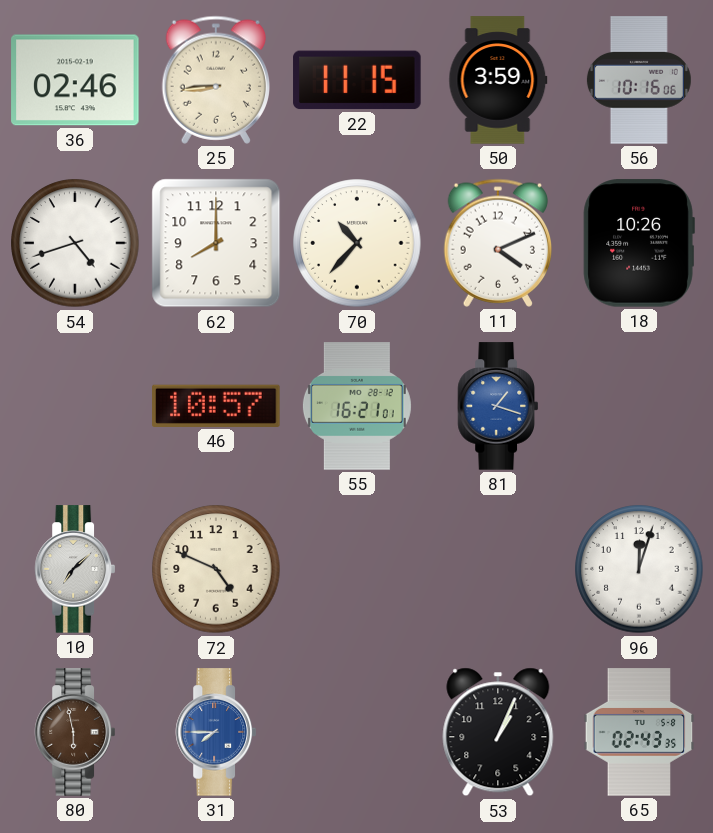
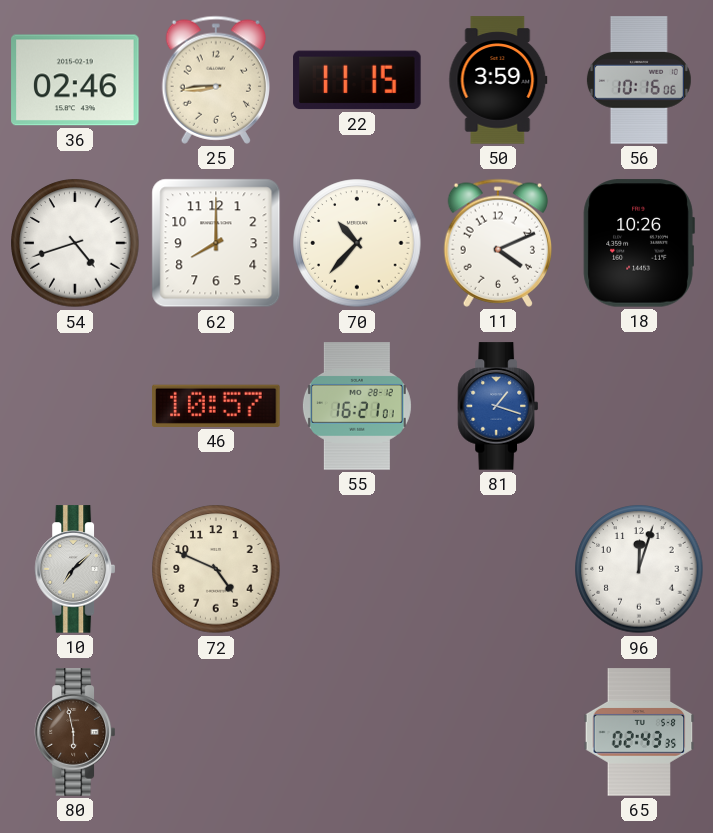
31: 7:45 -> none
53: 1:04 -> none
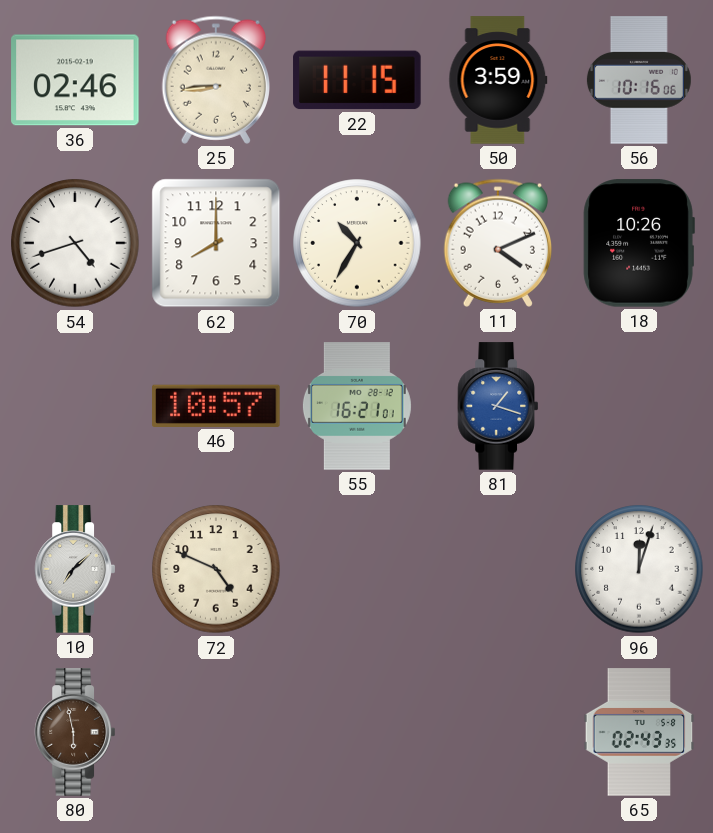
70: 10:37 -> 10:35
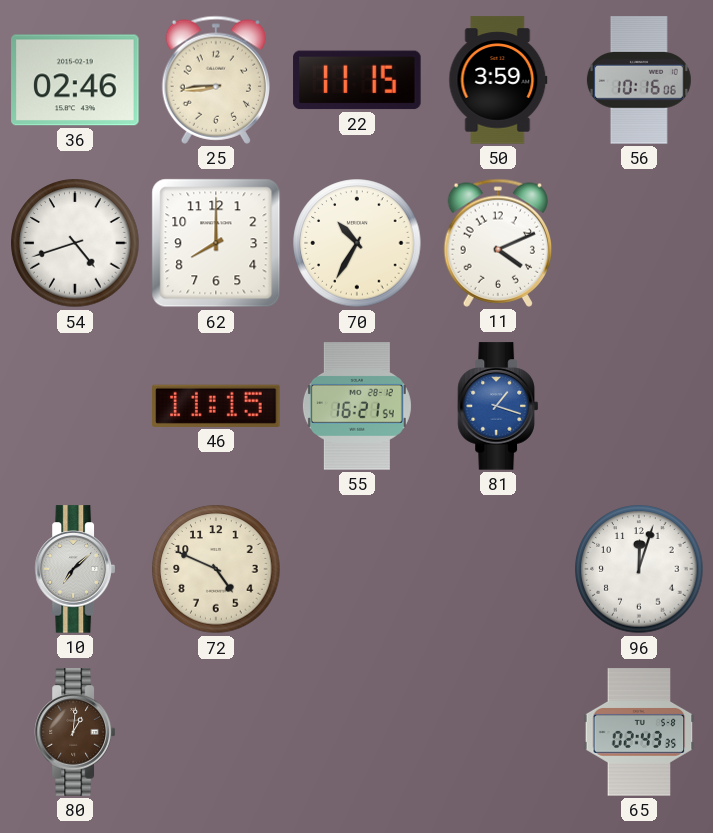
18: 10:26 -> none
46: 10:57 -> 11:15
55: 16:21:01 -> 16:21:54
80: 5:58 -> 1:01
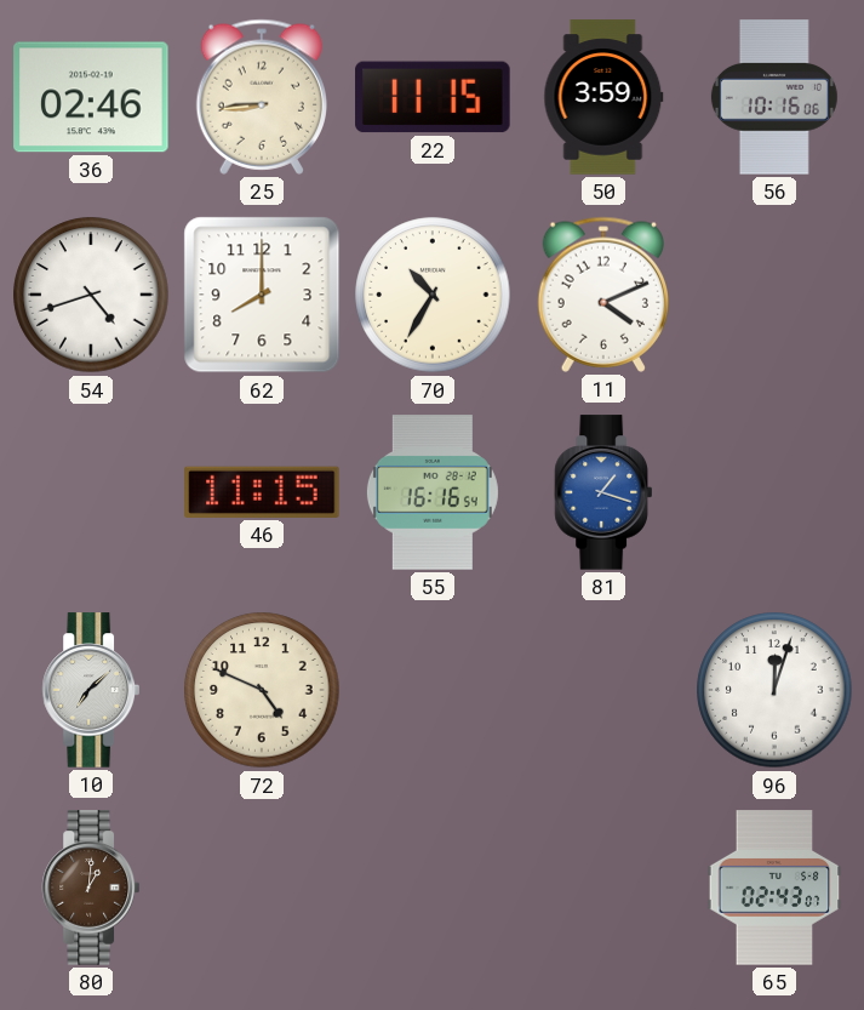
55: 16:21 -> 16:16
65: 02:43:35 -> 02:43:07
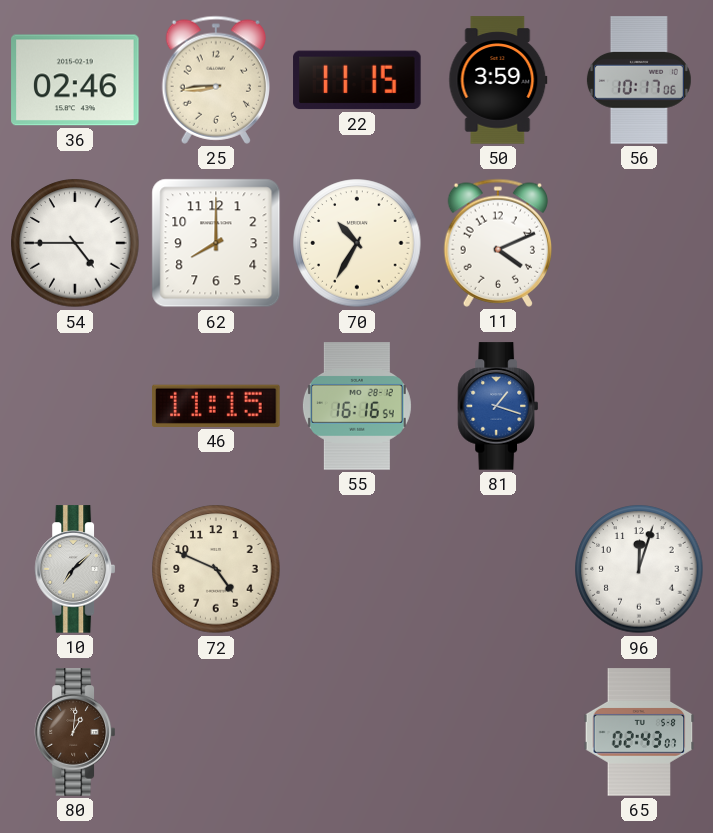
56: 10:16 -> 10:17
54: 4:42 -> 4:45
